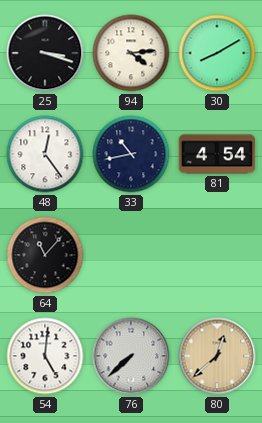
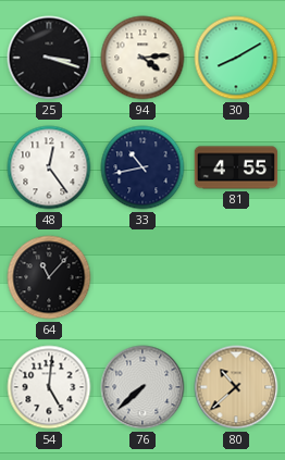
81: 4:54 -> 4:55
80: 12:38 -> 10:38
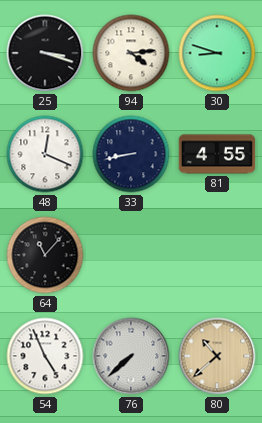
30: 8:10 -> 8:48
48: 12:24 -> 12:19
33: 10:43 -> 8:43
54: 5:01 -> 4:56
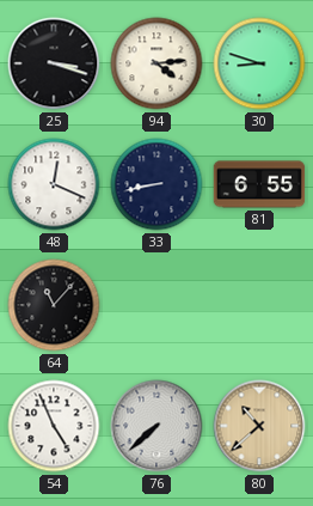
81: 4:55 -> 6:55
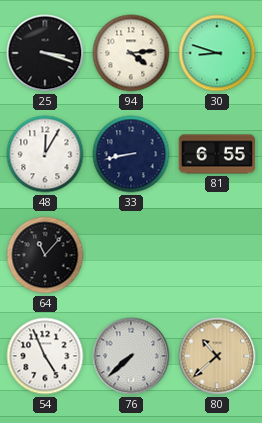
48: 12:19 -> 12:05
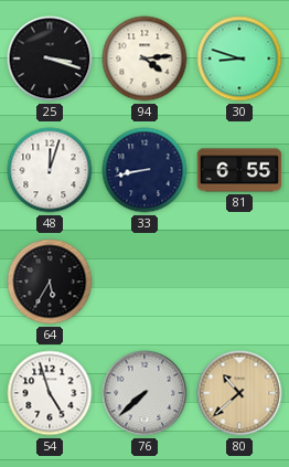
48: 12:05 -> 12:03
64: 11:07 -> 5:35
54: 4:56 -> 4:57
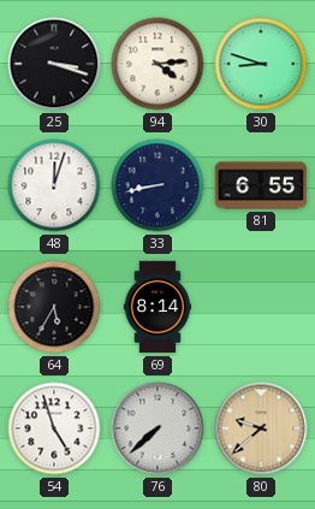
69: none -> 8:14
80: 10:38 -> 9:38
